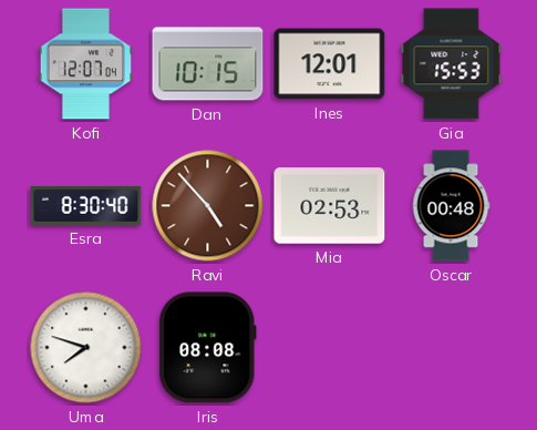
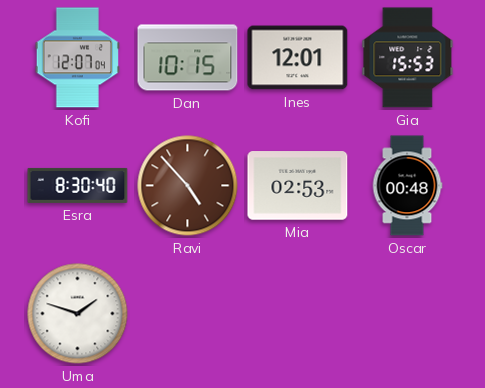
Uma: 7:48 -> 1:48
Iris: 08:08 -> none
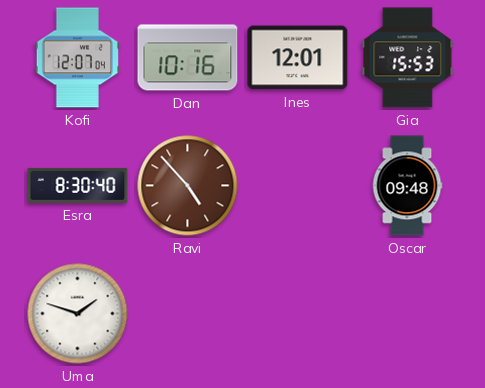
Dan: 10:15 -> 10:16
Mia: 02:53 -> none
Oscar: 00:48 -> 09:48
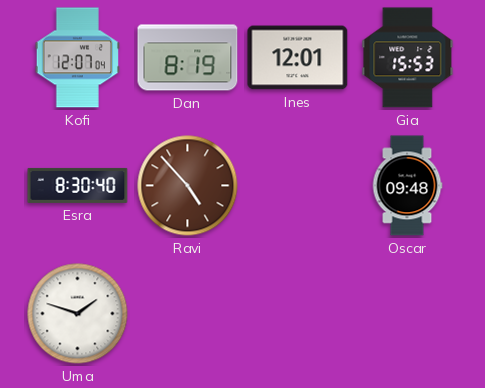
Dan: 10:16 -> 8:19
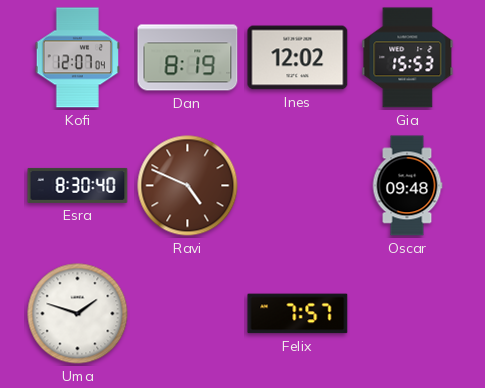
Ines: 12:01 -> 12:02
Ravi: 4:53 -> 4:49
Felix: none -> 7:57
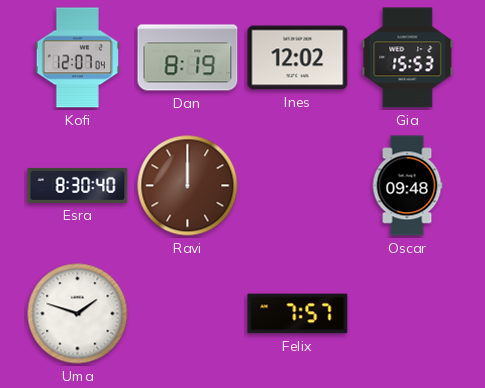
Ravi: 4:49 -> 12:00
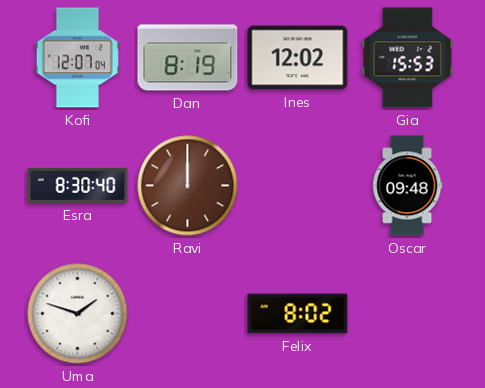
Felix: 7:57 -> 8:02
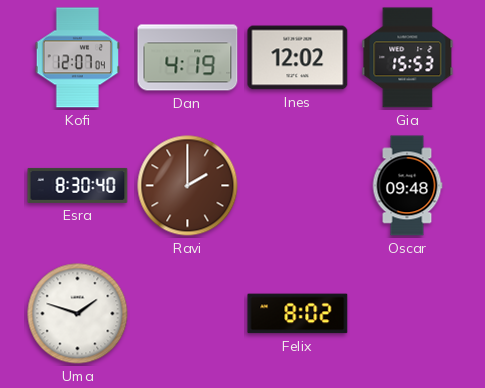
Dan: 8:19 -> 4:19
Ravi: 12:00 -> 2:00
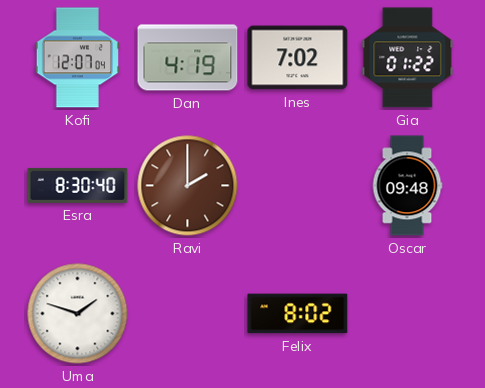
Ines: 12:02 -> 7:02
Gia: 15:53 -> 01:22
